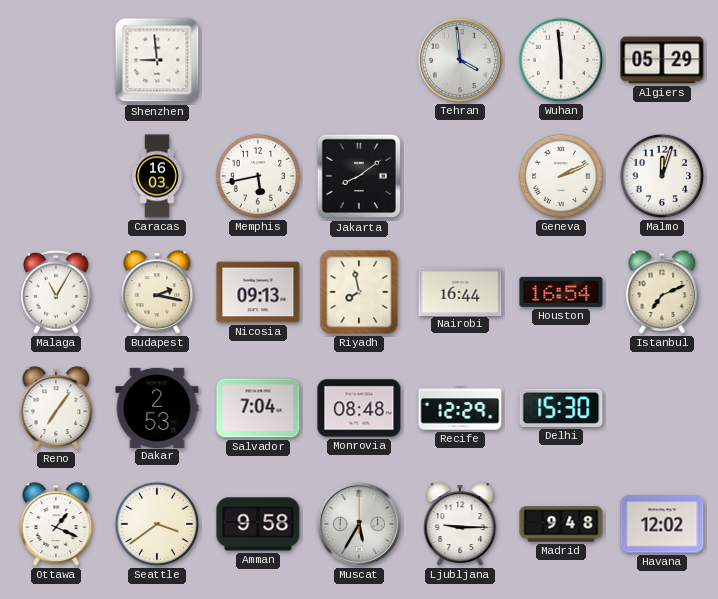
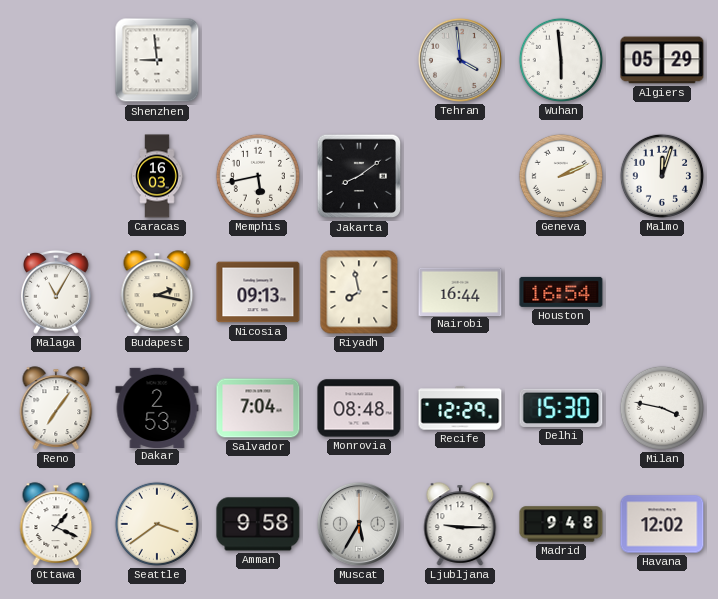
Istanbul: 7:11 -> none
Milan: none -> 3:47
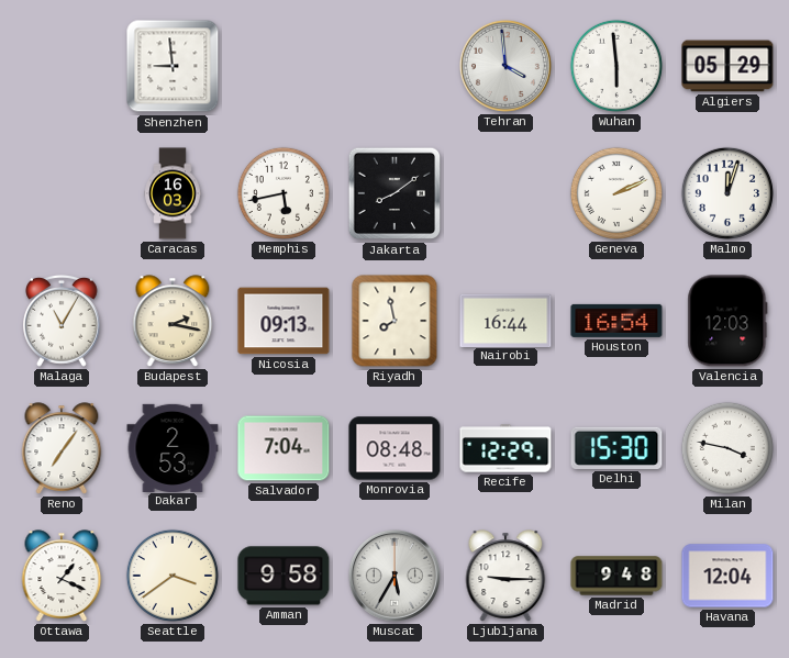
Valencia: none -> 12:03
Havana: 12:02 -> 12:04
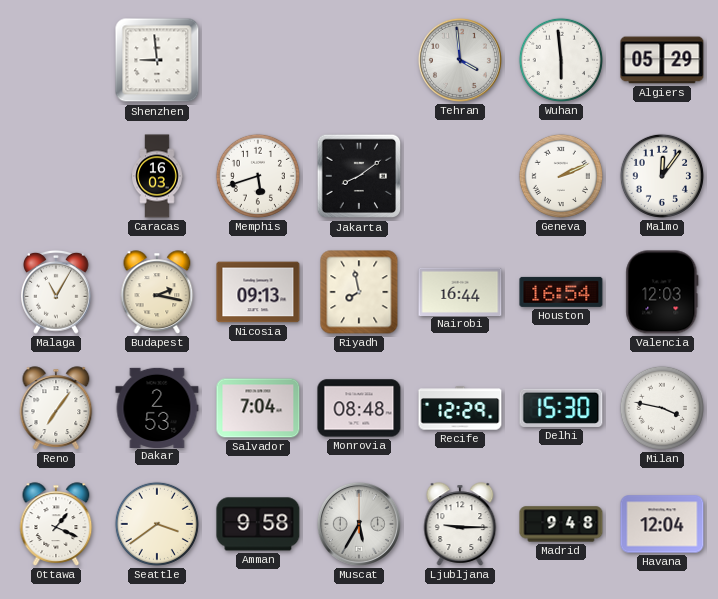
Memphis: 5:43 -> 5:42
Malmo: 12:03 -> 12:06
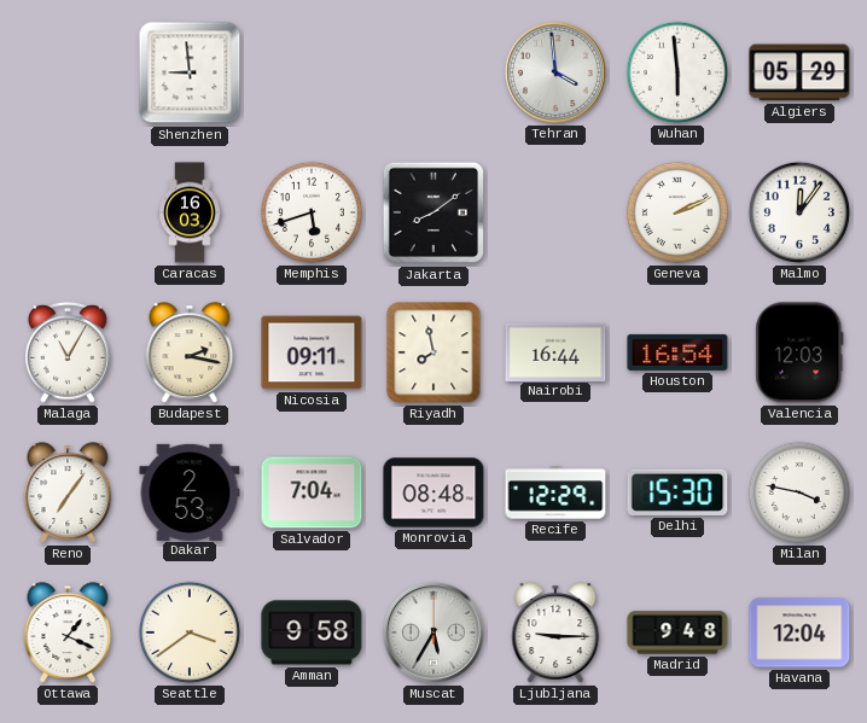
Nicosia: 09:13 -> 09:11
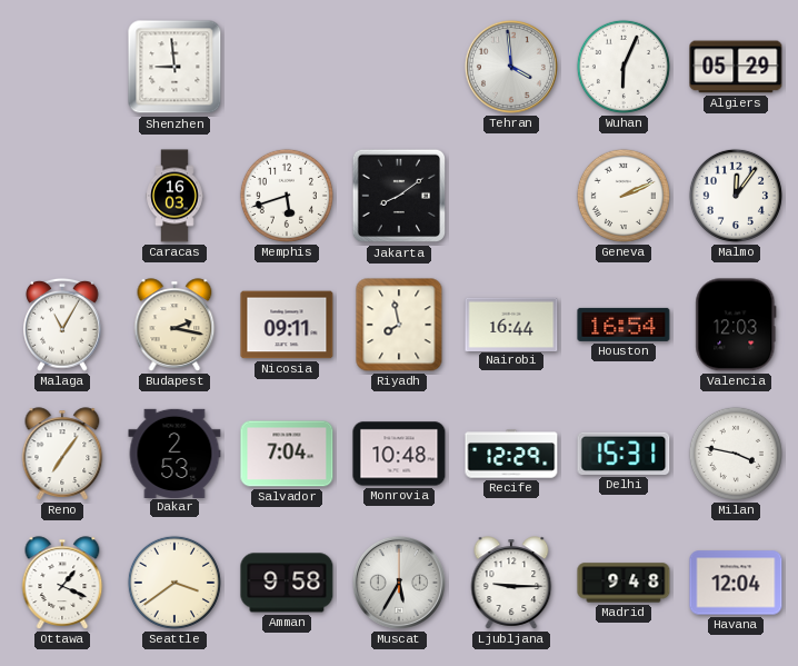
Wuhan: 5:59 -> 6:04
Monrovia: 08:48 -> 10:48
Delhi: 15:30 -> 15:31
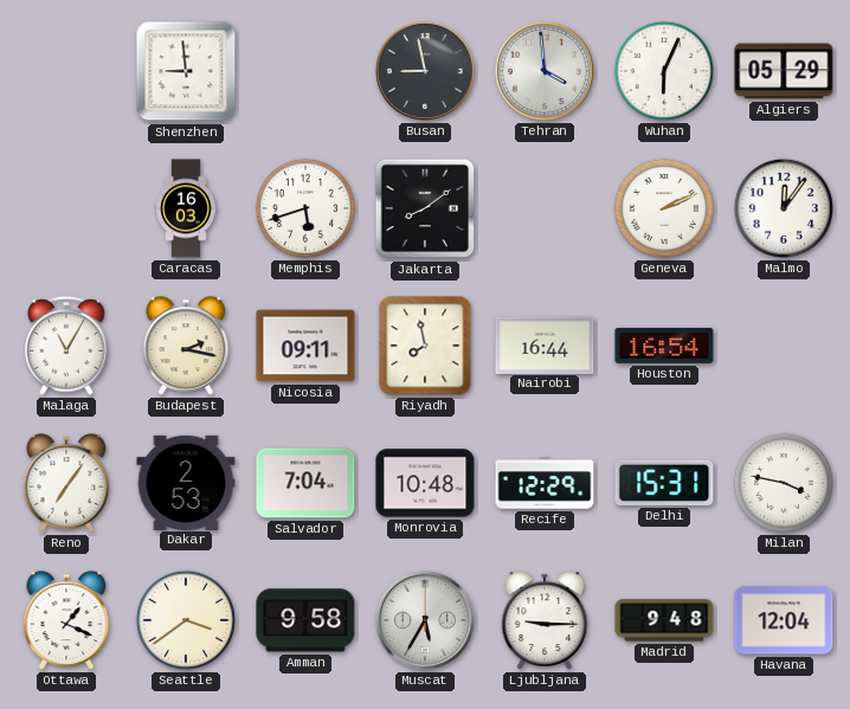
Busan: none -> 8:58
Valencia: 12:03 -> none
